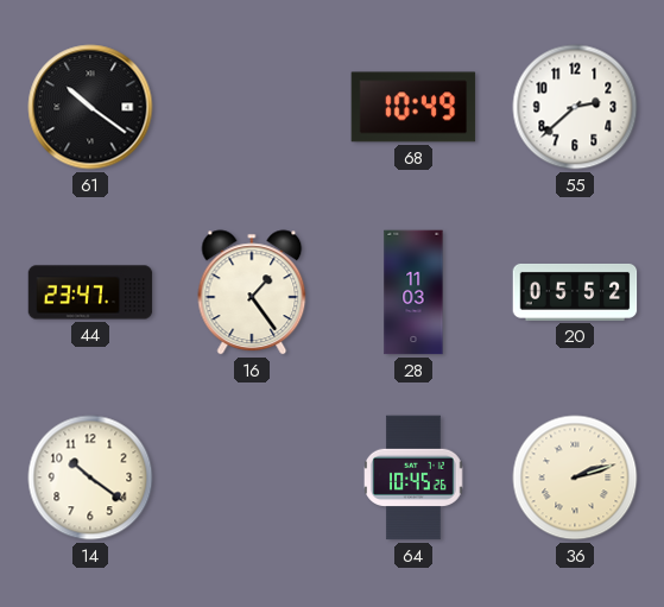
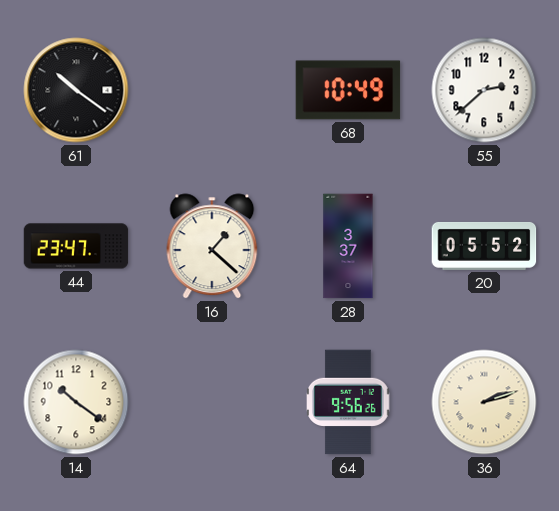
16: 1:24 -> 1:22
28: 11:03 -> 3:37
64: 10:45 -> 9:56
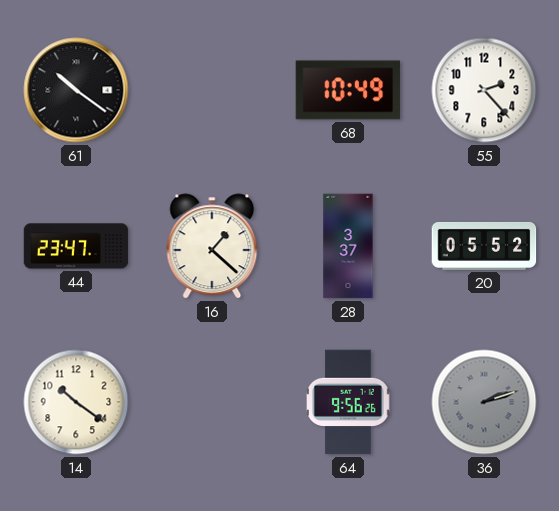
55: 2:38 -> 2:23
36 dial: cream -> grey
